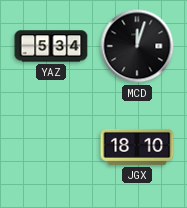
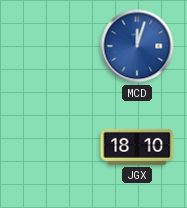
YAZ: 5:34 -> none
MCD dial: black -> blue
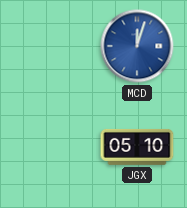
JGX: 18:10 -> 05:10
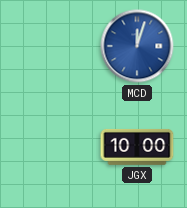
JGX: 05:10 -> 10:00
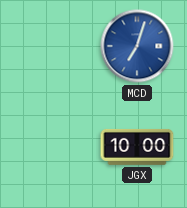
MCD: 12:03 -> 7:03
